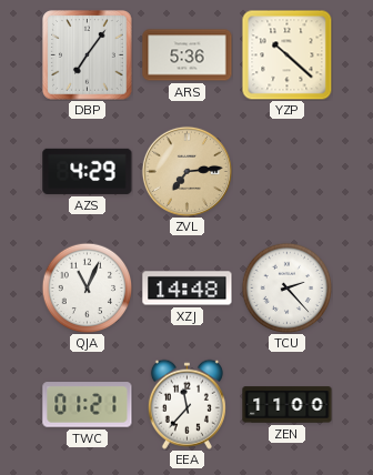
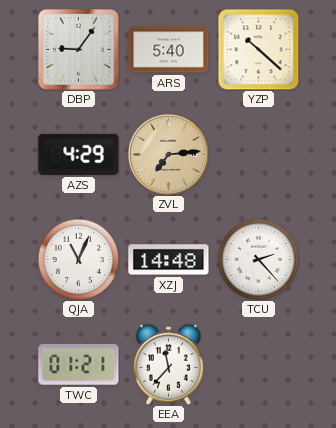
DBP: 7:06 -> 9:06
ARS: 5:36 -> 5:40
ZEN: 11:00 -> none
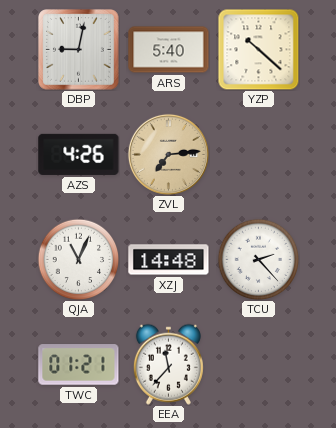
DBP: 9:06 -> 9:02
AZS: 4:29 -> 4:26
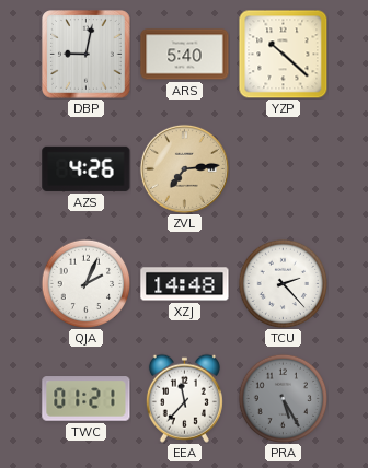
QJA: 11:04 -> 2:04
PRA: none -> 5:25
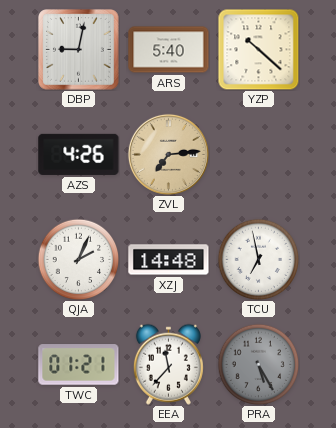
TCU: 2:23 -> 6:58
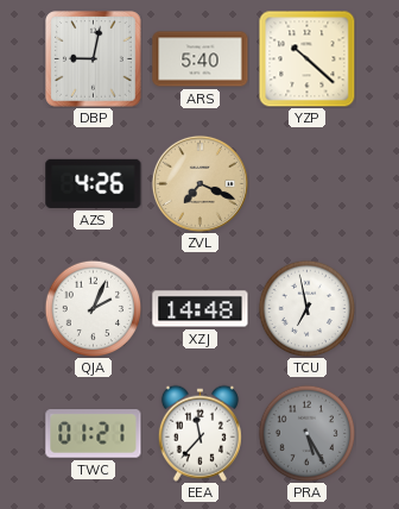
ZVL: 7:14 -> 7:19
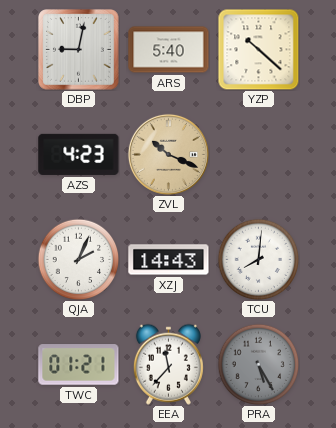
AZS: 4:26 -> 4:23
ZVL: 7:19 -> 10:19
XZJ: 14:48 -> 14:43
TCU: 6:58 -> 8:01
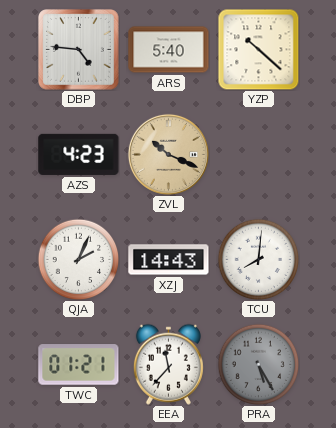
DBP: 9:02 -> 4:46
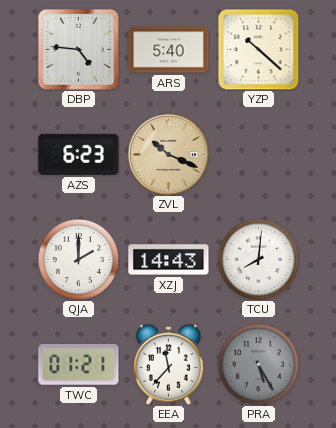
AZS: 4:23 -> 6:23
QJA: 2:04 -> 2:00
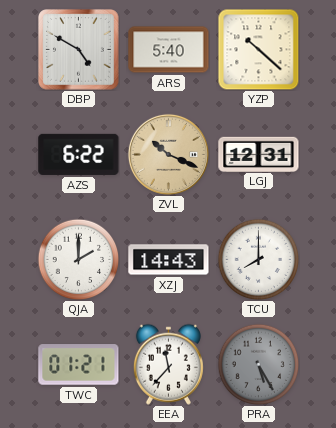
DBP: 4:46 -> 4:50
AZS: 6:23 -> 6:22
LGJ: none -> 12:31
TCU: 8:01 -> 8:00
